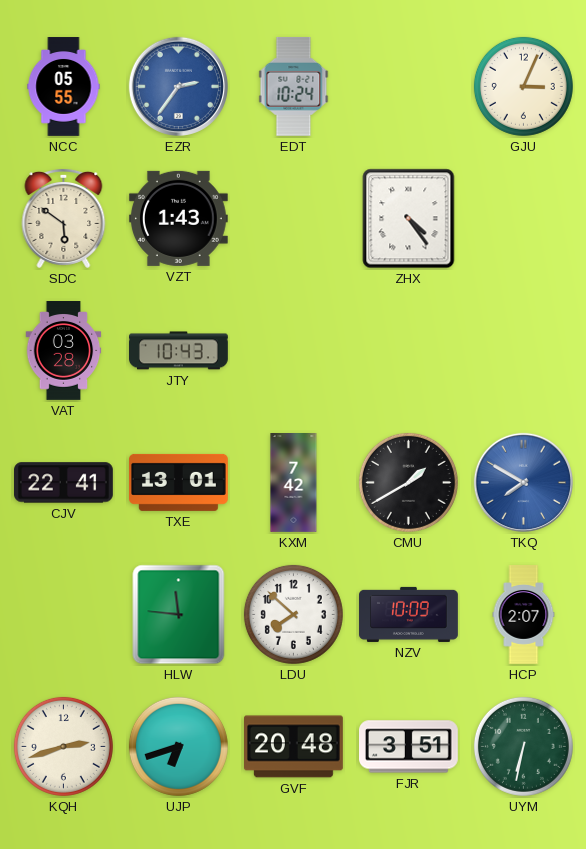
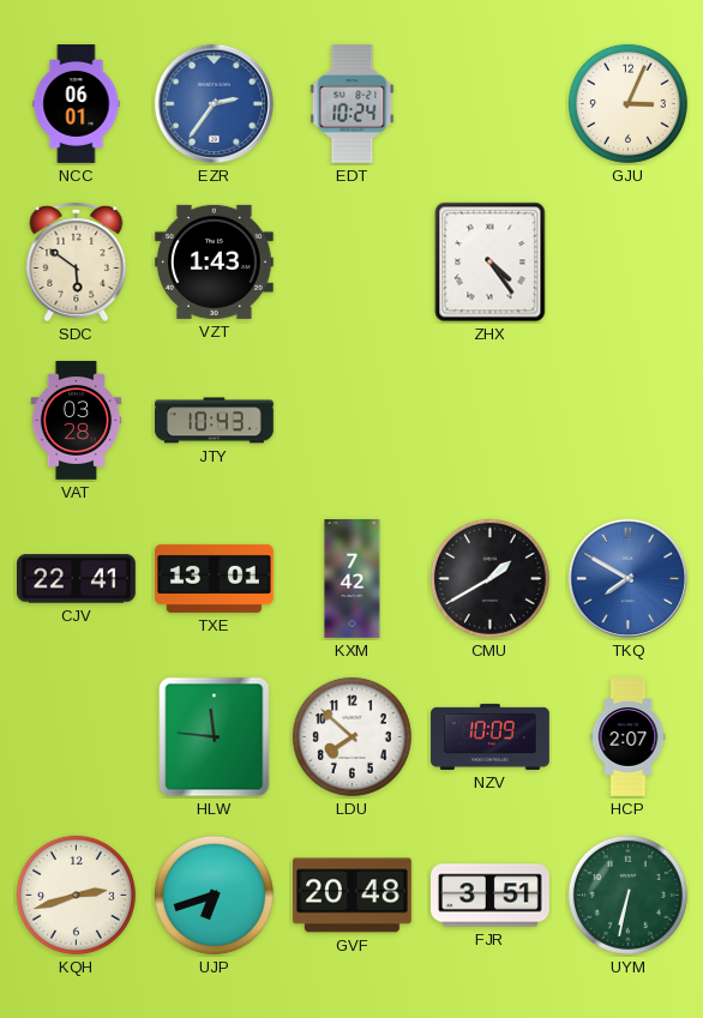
NCC: 05:55 -> 06:01
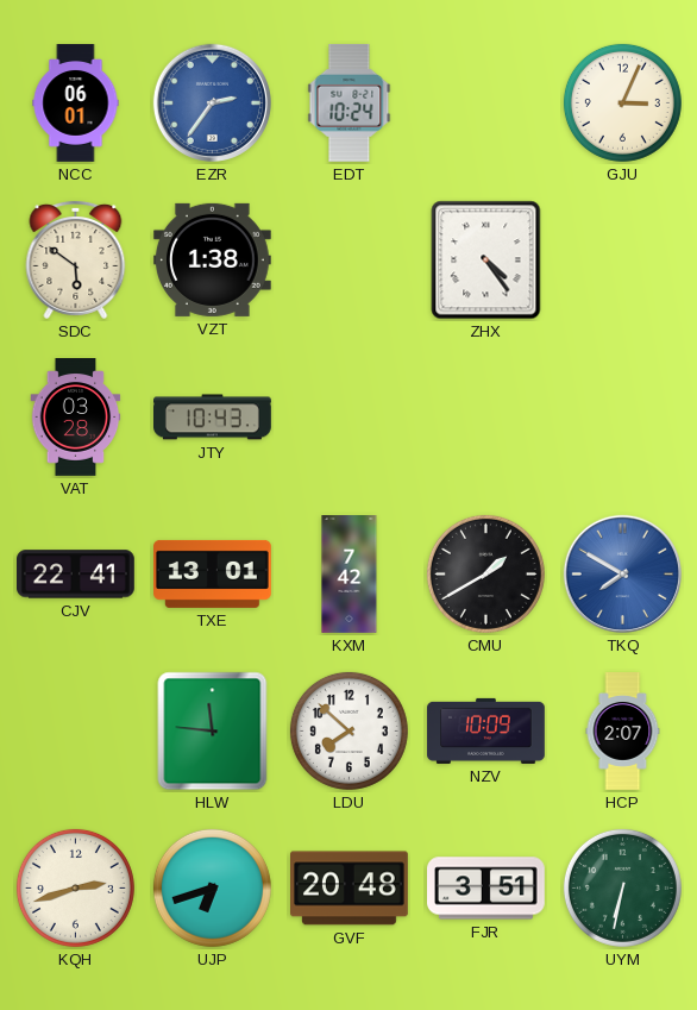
VZT: 1:43 -> 1:38
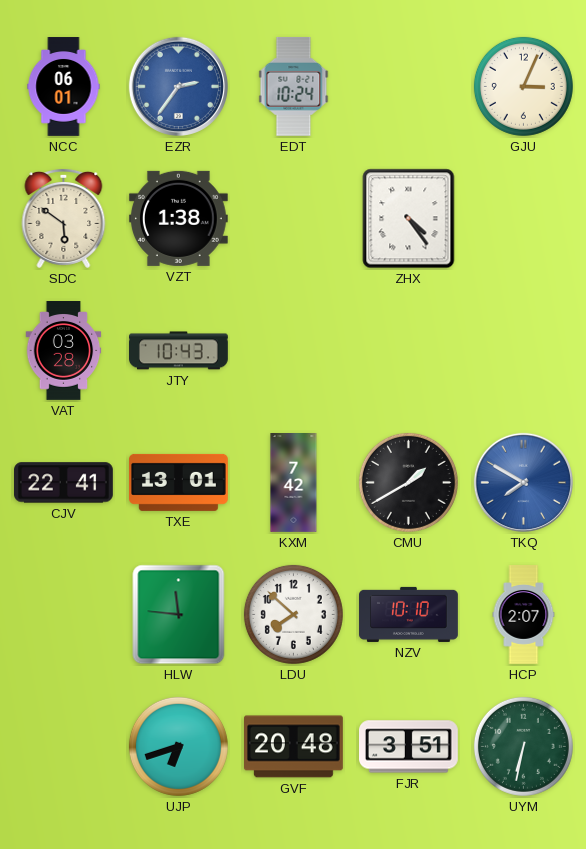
NZV: 10:09 -> 10:10
KQH: 2:42 -> none
